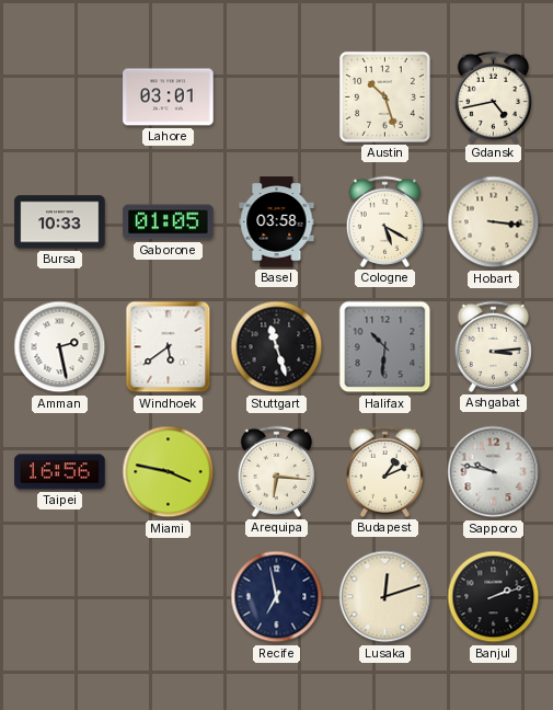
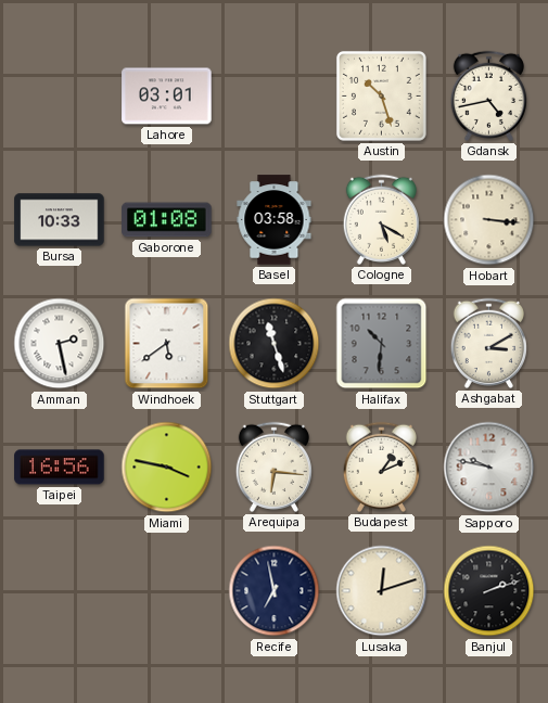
Gaborone: 01:05 -> 01:08
Ashgabat: 3:14 -> 3:10
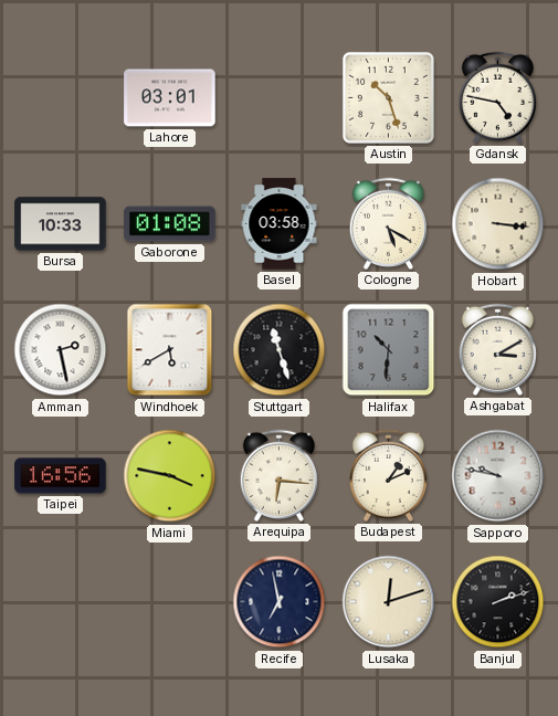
Gdansk: 4:43 -> 4:47
Windhoek: 5:39 -> 5:40
